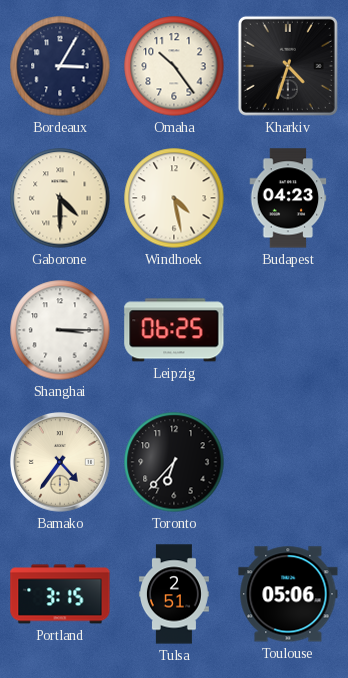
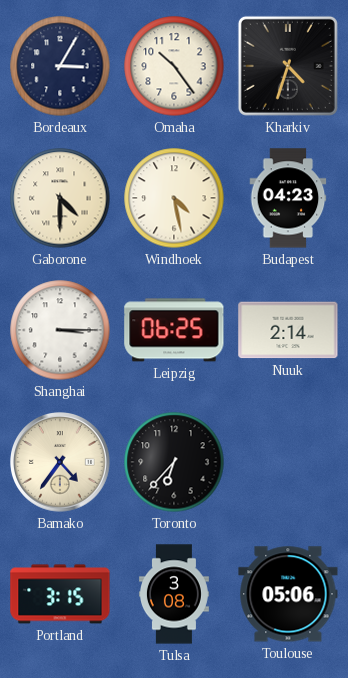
Nuuk: none -> 2:14
Tulsa: 2:51 -> 3:08
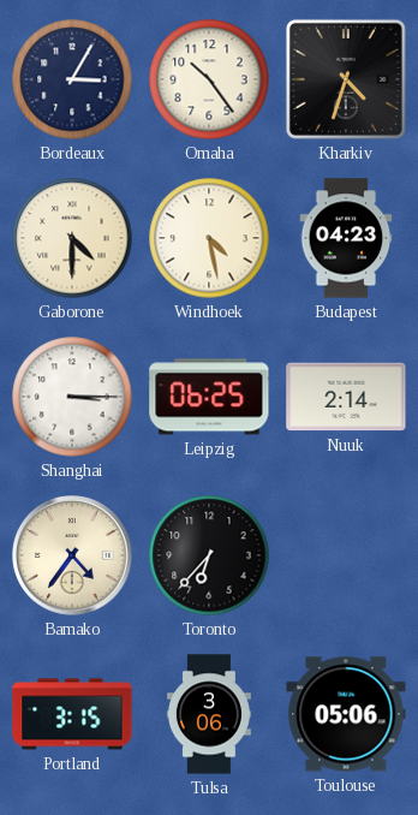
Tulsa: 3:08 -> 3:06
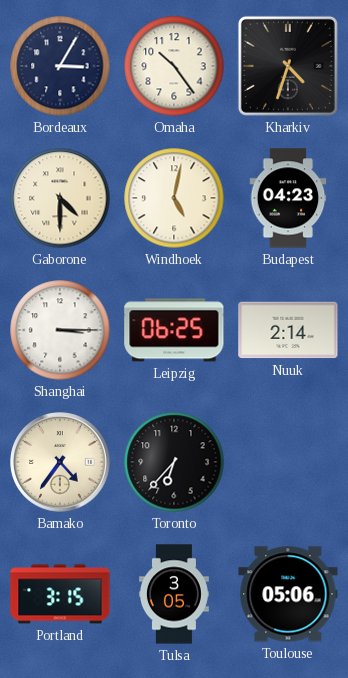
Windhoek: 4:28 -> 5:02
Tulsa: 3:06 -> 3:05
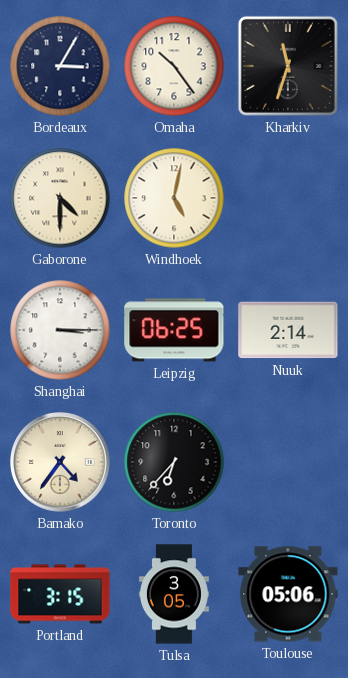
Kharkiv: 4:33 -> 11:33
Budapest: 04:23 -> none
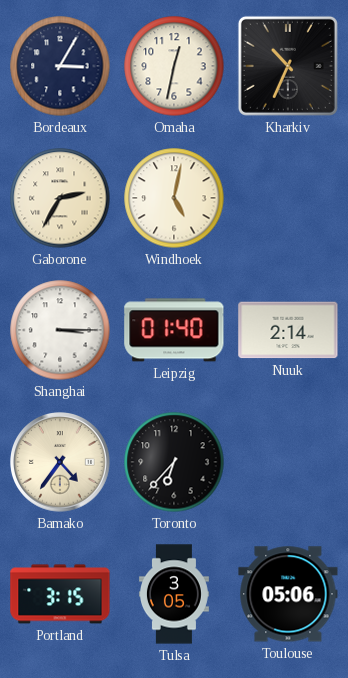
Omaha: 10:24 -> 12:32
Kharkiv: 11:33 -> 10:34
Gaborone: 4:30 -> 2:35
Leipzig: 06:25 -> 01:40
